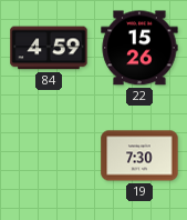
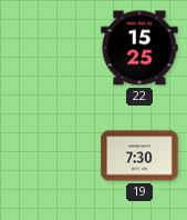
84: 4:59 -> none
22: 15:26 -> 15:25
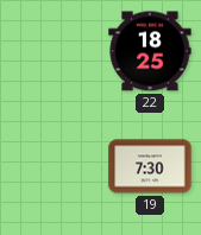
22: 15:25 -> 18:25
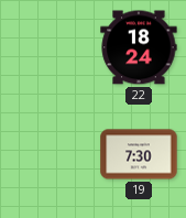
22: 18:25 -> 18:24
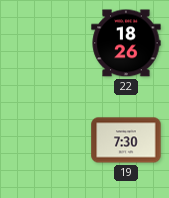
22: 18:24 -> 18:26
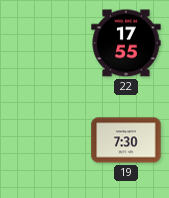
22: 18:26 -> 17:55
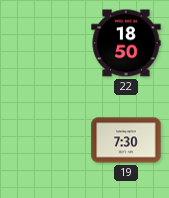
22: 17:55 -> 18:50
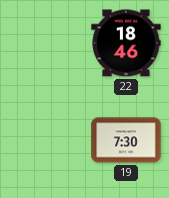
22: 18:50 -> 18:46
